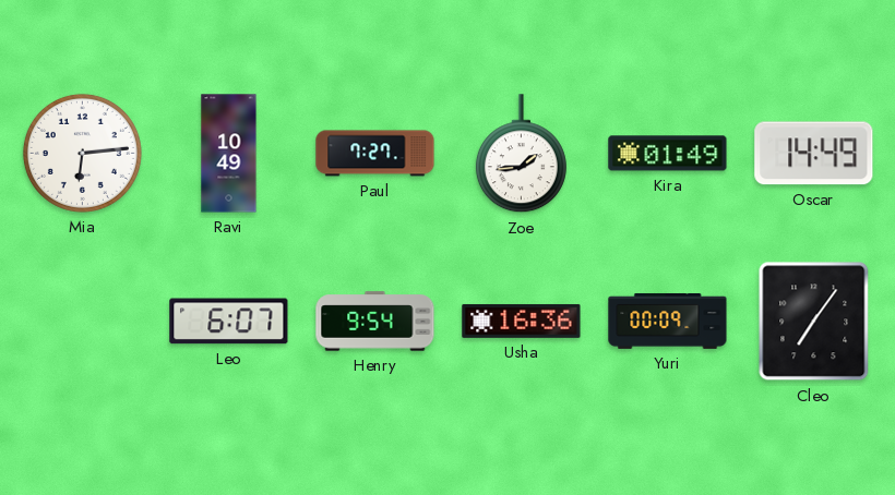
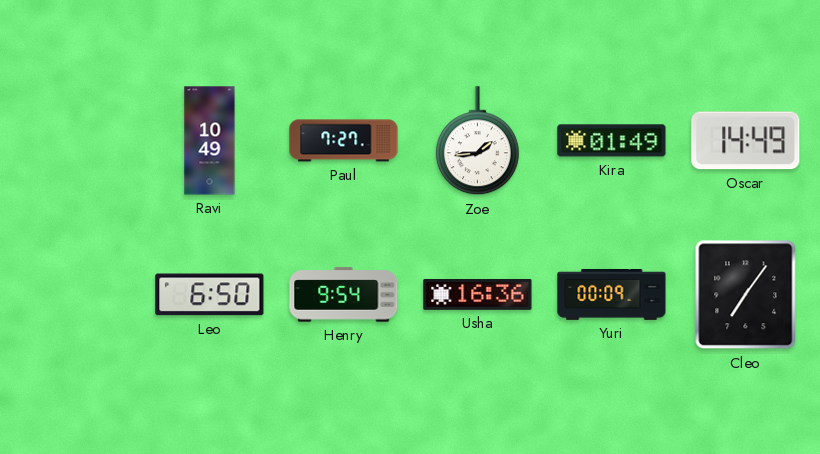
Mia: 6:14 -> none
Leo: 6:07 -> 6:50
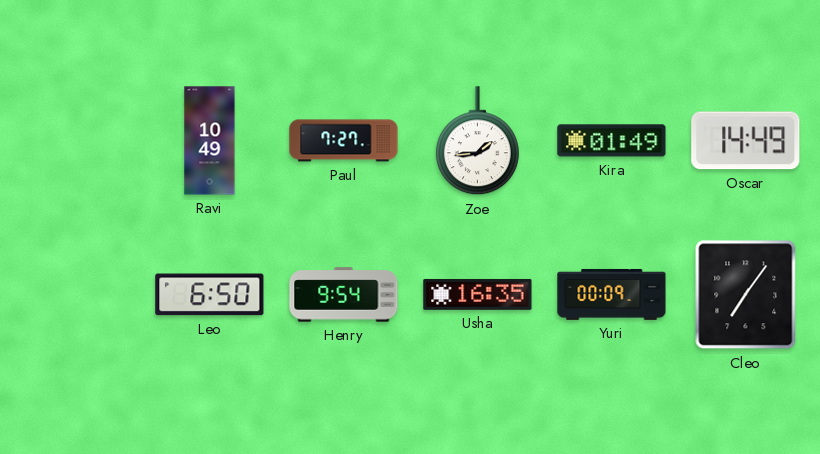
Usha: 16:36 -> 16:35
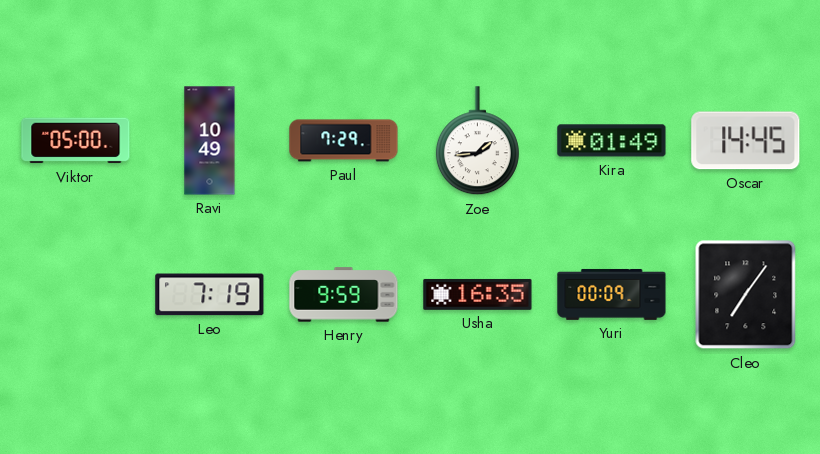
Viktor: none -> 05:00
Paul: 7:27 -> 7:29
Oscar: 14:49 -> 14:45
Leo: 6:50 -> 7:19
Henry: 9:54 -> 9:59
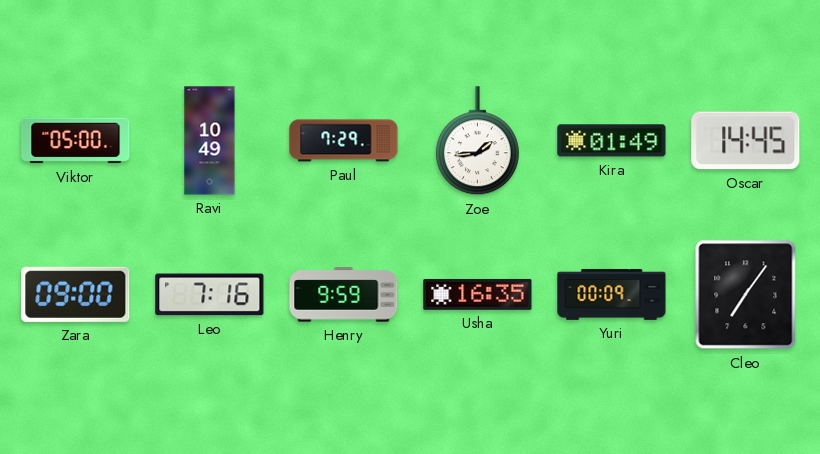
Zara: none -> 09:00
Leo: 7:19 -> 7:16
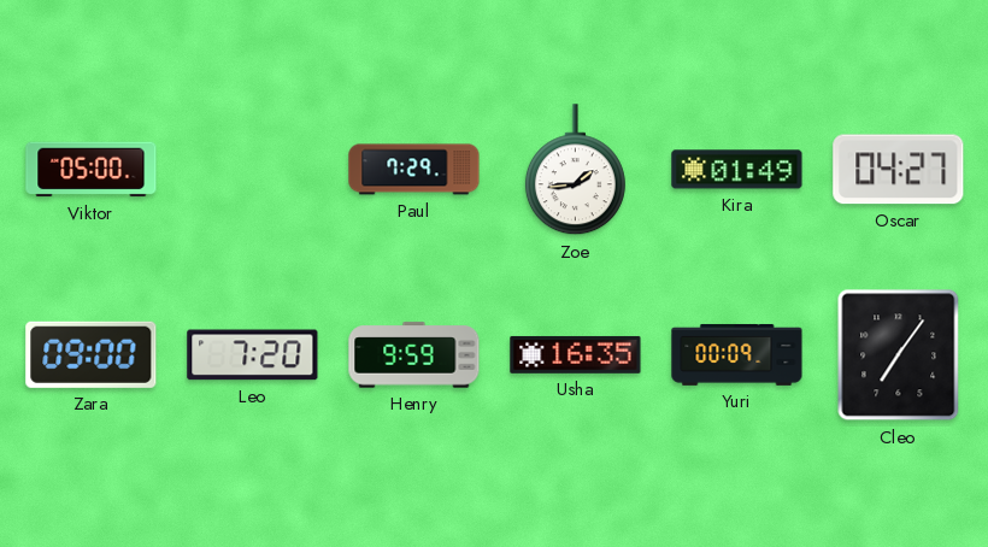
Ravi: 10:49 -> none
Oscar: 14:45 -> 04:27
Leo: 7:16 -> 7:20
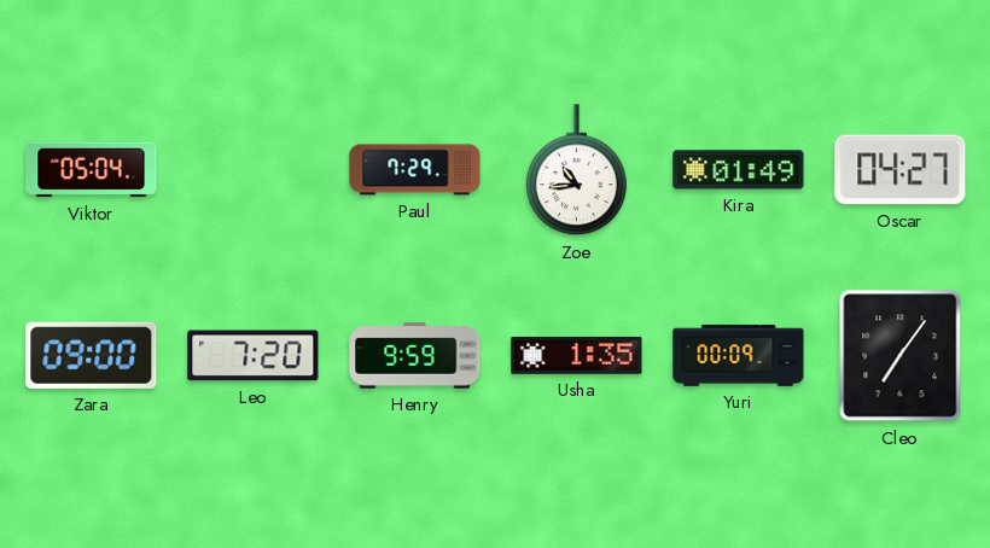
Viktor: 05:00 -> 05:04
Zoe: 1:44 -> 10:44
Usha: 16:35 -> 1:35
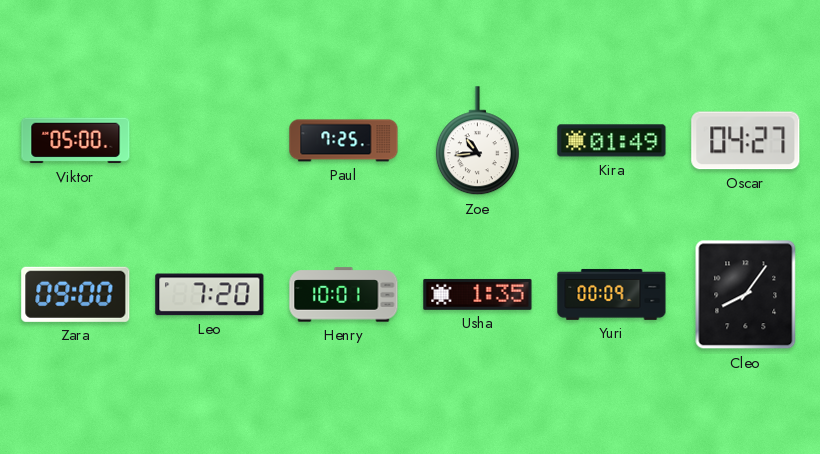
Viktor: 05:04 -> 05:00
Paul: 7:29 -> 7:25
Henry: 9:59 -> 10:01
Cleo: 7:06 -> 8:06
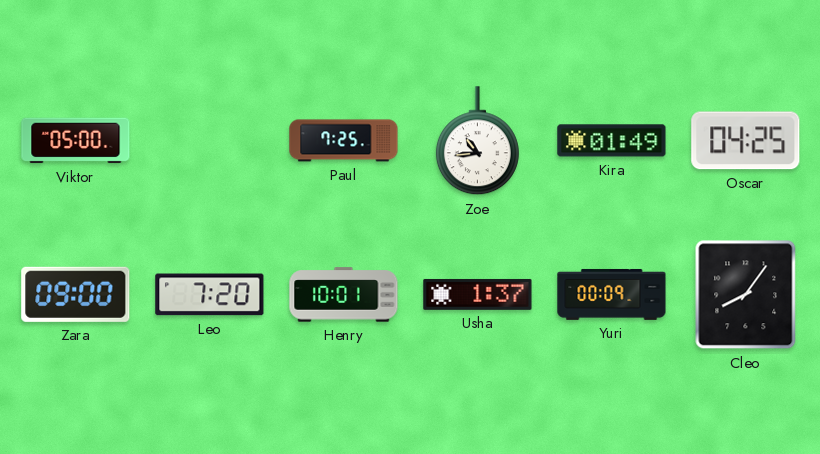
Oscar: 04:27 -> 04:25
Usha: 1:35 -> 1:37
